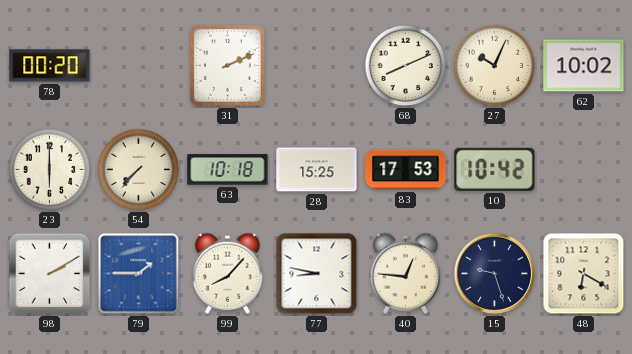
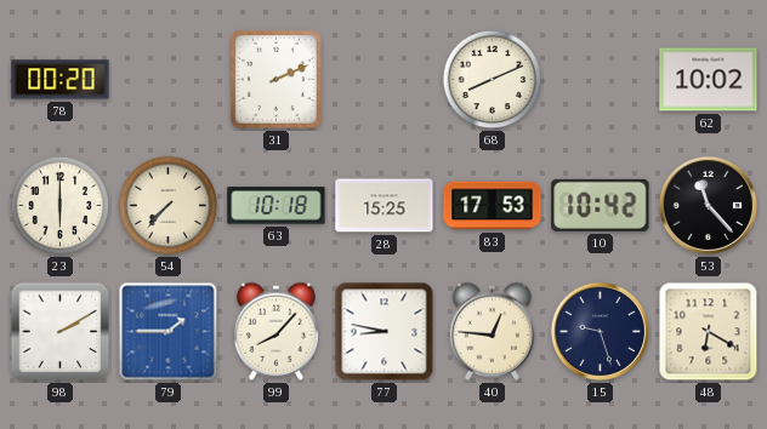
27: 10:04 -> none
53: none -> 11:23
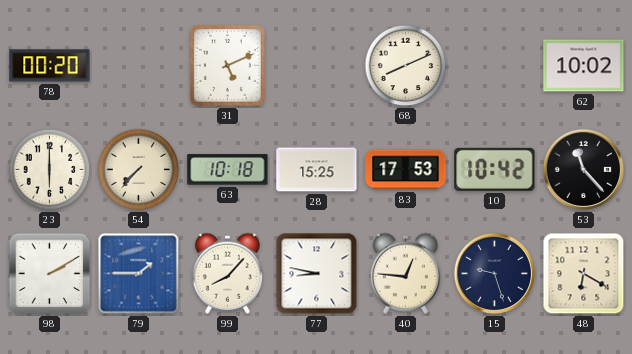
31: 2:11 -> 5:11
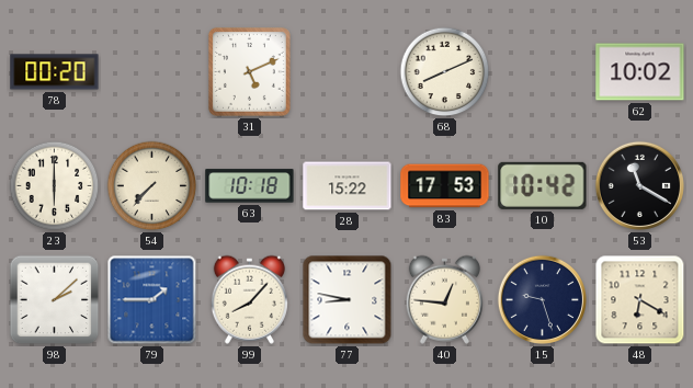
28: 15:25 -> 15:22
53: 11:23 -> 11:20
98: 2:10 -> 2:08
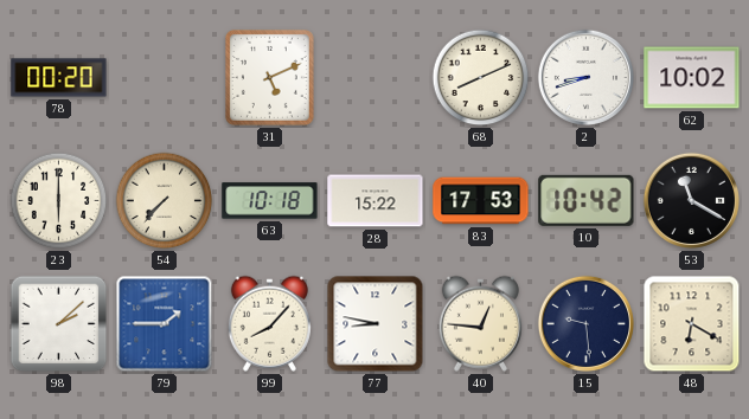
2: none -> 8:42
15: 9:27 -> 9:29
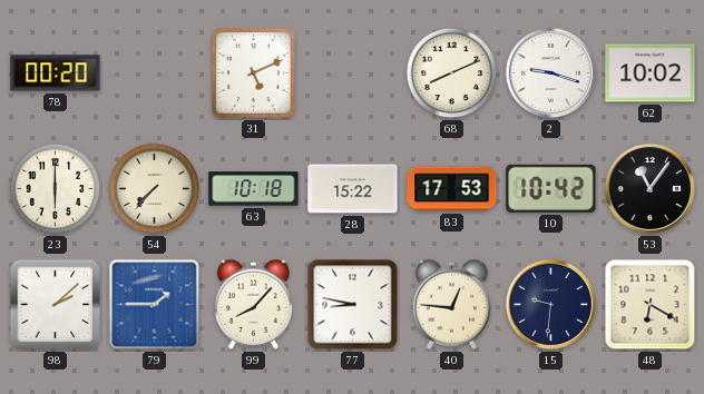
2: 8:42 -> 9:18
53: 11:20 -> 11:06
15: 9:29 -> 9:31
